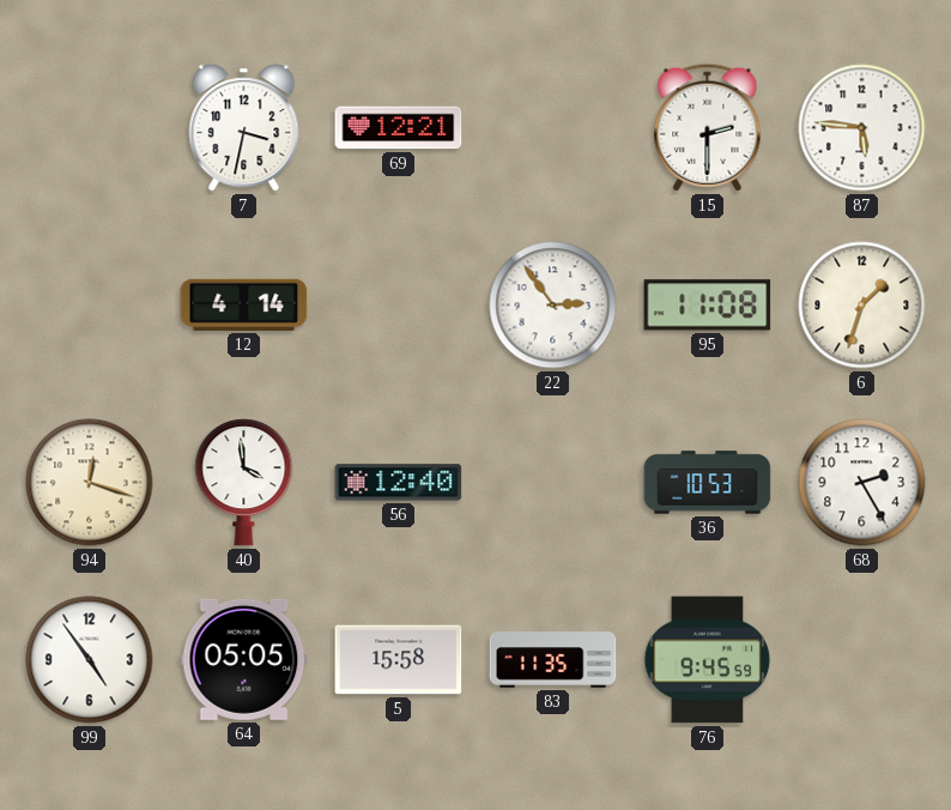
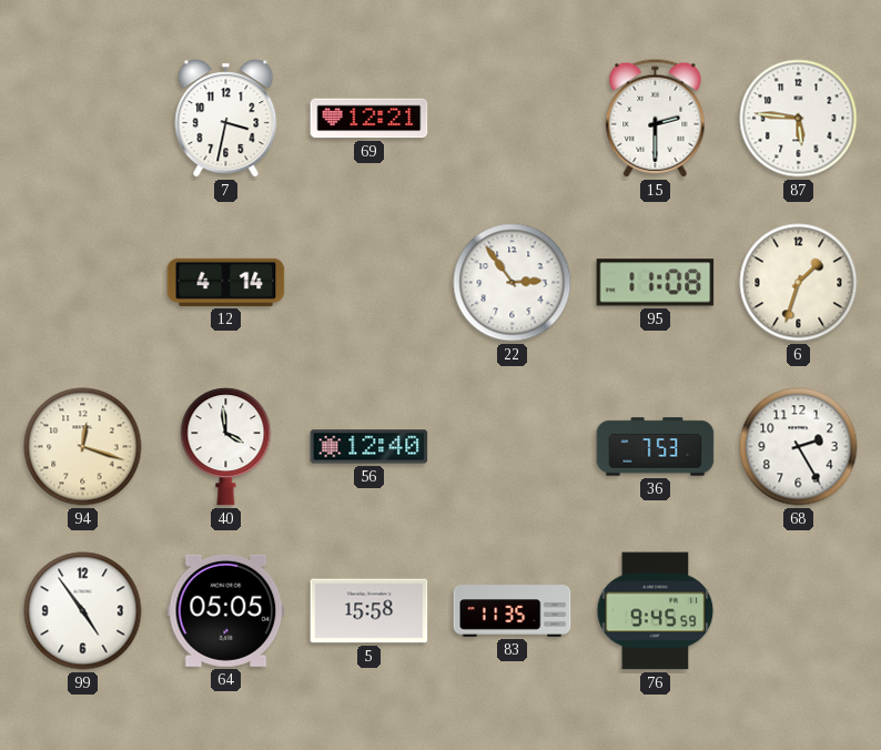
36: 10:53 -> 7:53
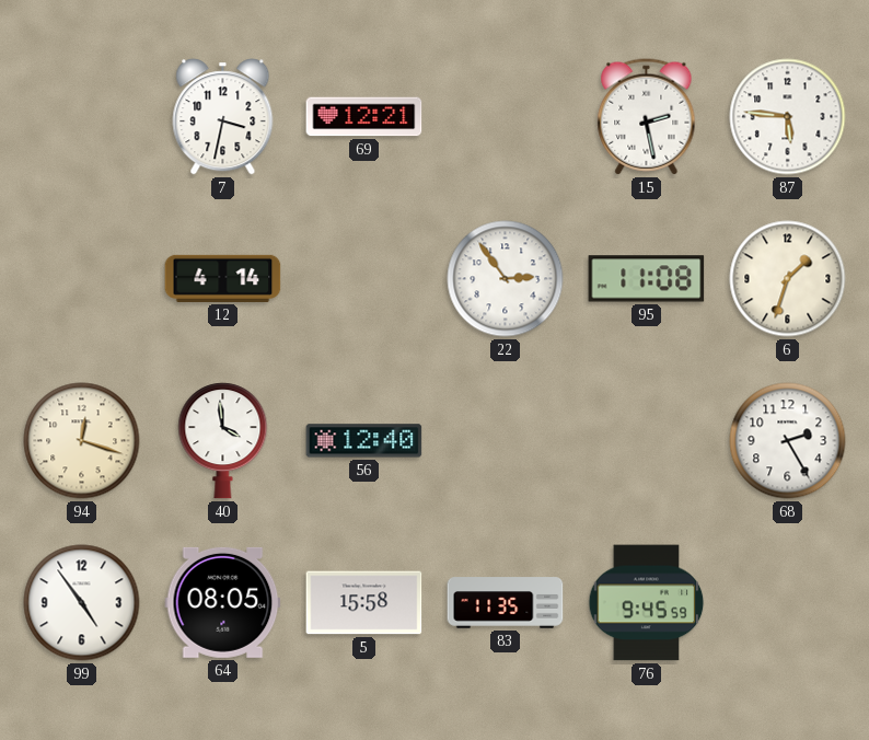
15: 2:30 -> 2:28
36: 7:53 -> none
64: 05:05 -> 08:05
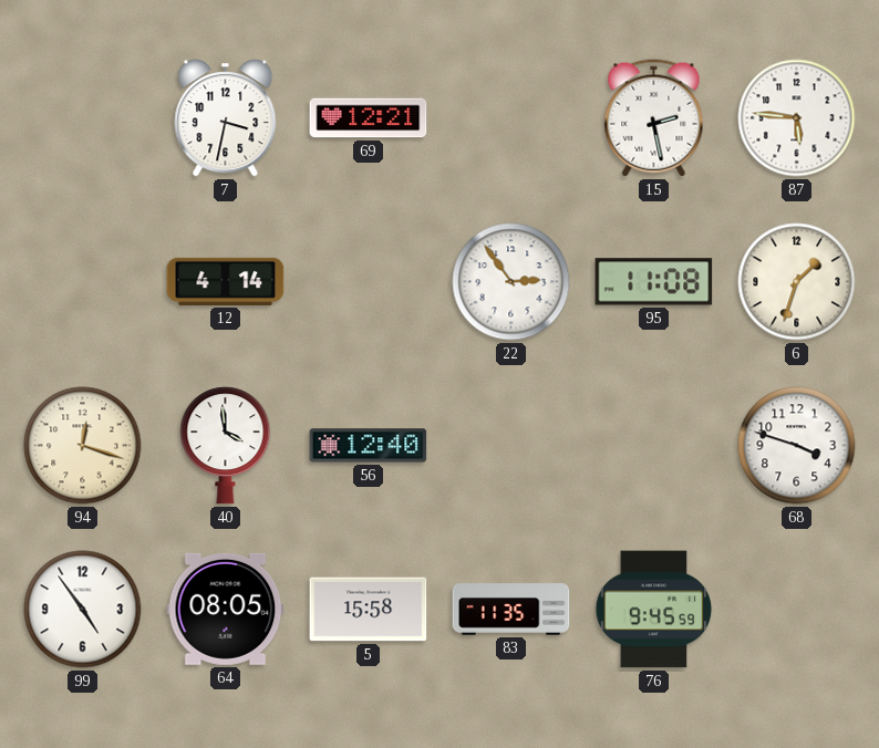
68: 2:25 -> 3:48
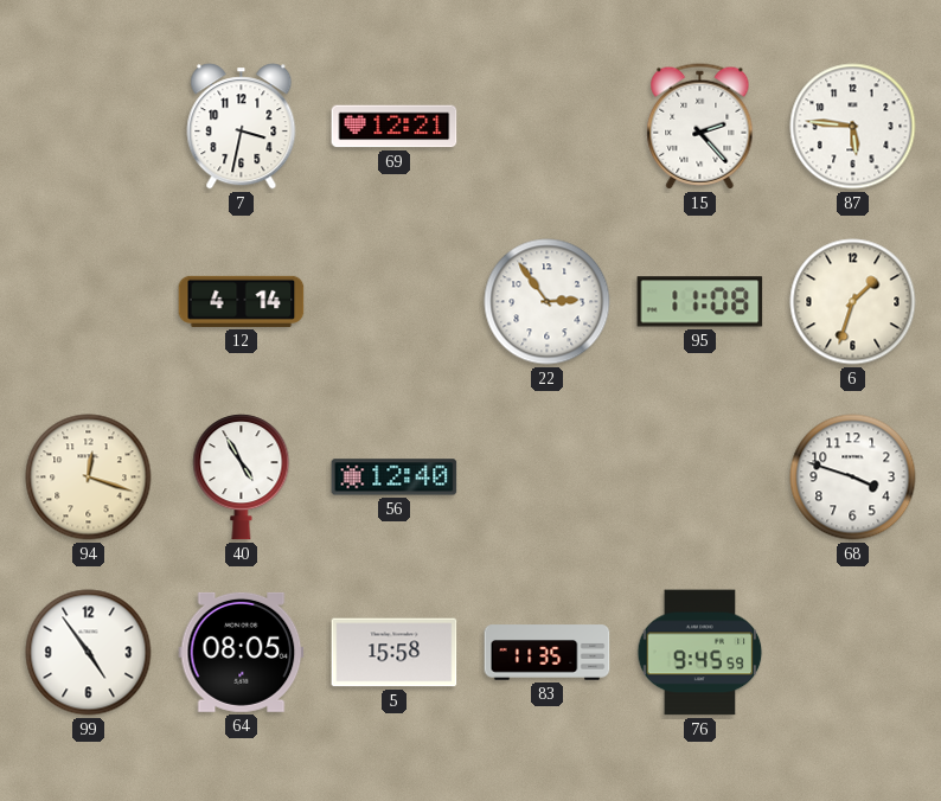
15: 2:28 -> 2:23
40: 3:59 -> 4:55
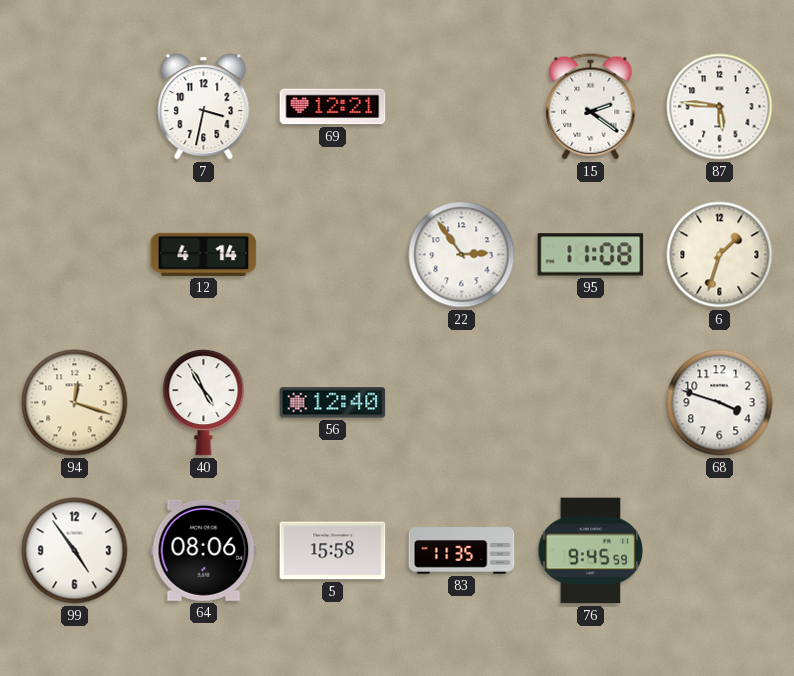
15: 2:23 -> 2:21
64: 08:05 -> 08:06
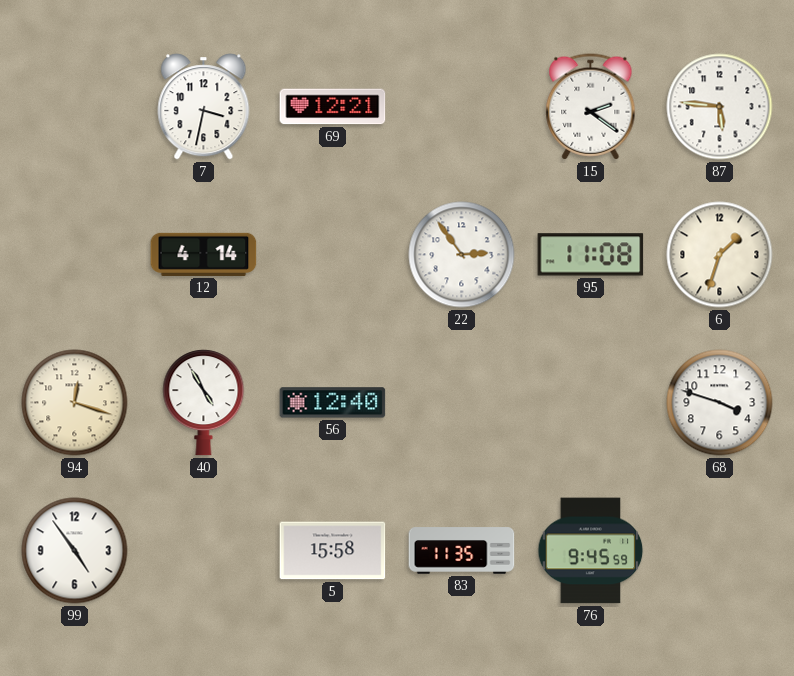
64: 08:06 -> none
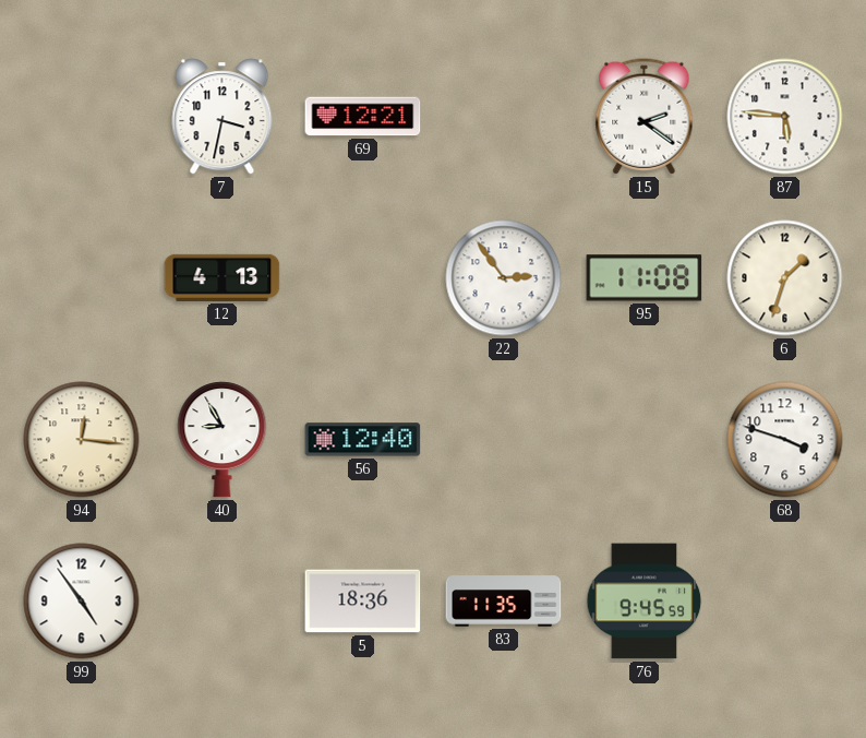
12: 4:14 -> 4:13
94: 12:18 -> 12:16
40: 4:55 -> 8:55
5: 15:58 -> 18:36
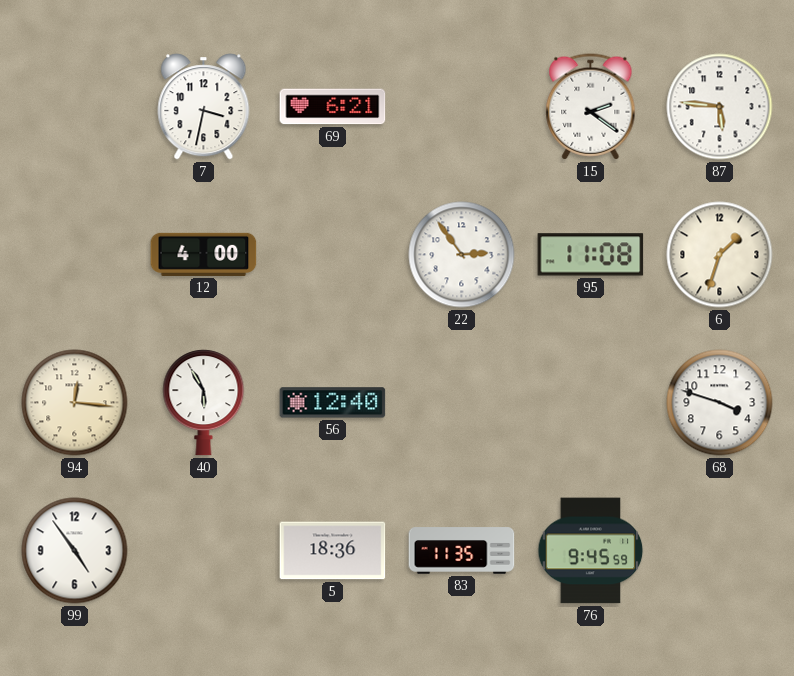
69: 12:21 -> 6:21
12: 4:13 -> 4:00
40: 8:55 -> 5:55
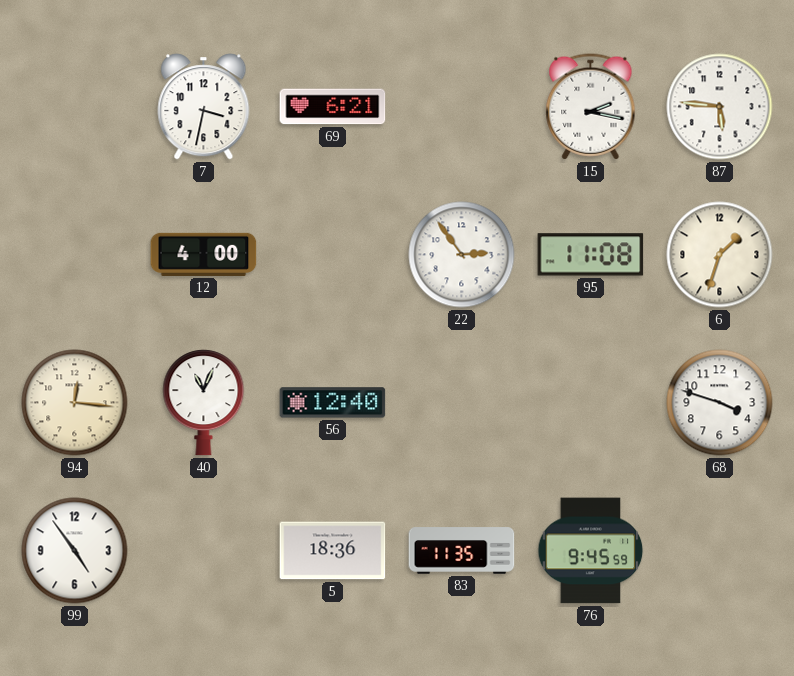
15: 2:21 -> 2:17
40: 5:55 -> 11:04
